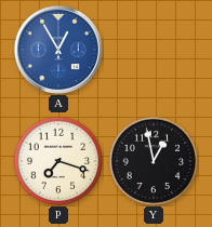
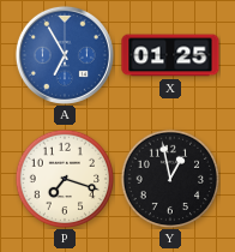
A: 12:55 -> 6:55
X: none -> 01:25
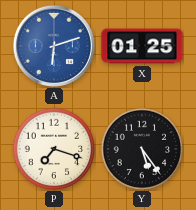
A: 6:55 -> 6:12
Y: 12:58 -> 5:24
